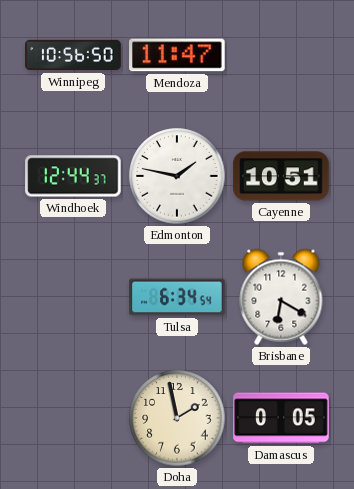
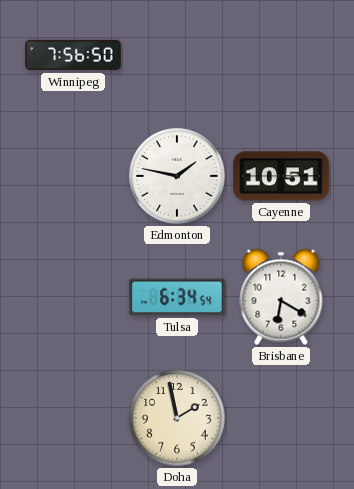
Winnipeg: 10:56 -> 7:56
Mendoza: 11:47 -> none
Windhoek: 12:44 -> none
Damascus: 0:05 -> none
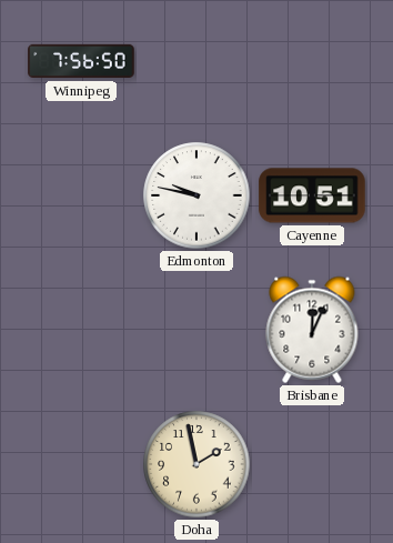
Edmonton: 1:47 -> 9:47
Tulsa: 6:34 -> none
Brisbane: 6:20 -> 12:04
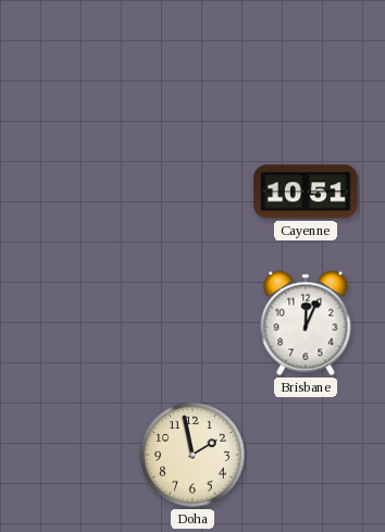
Winnipeg: 7:56 -> none
Edmonton: 9:47 -> none
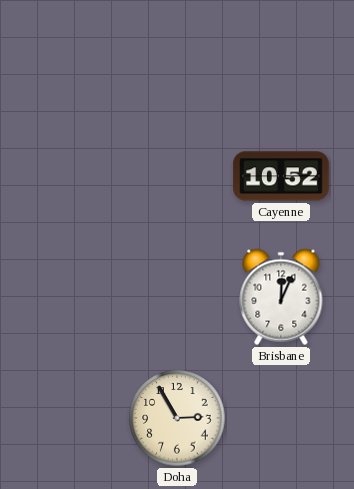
Cayenne: 10:51 -> 10:52
Doha: 1:58 -> 2:55
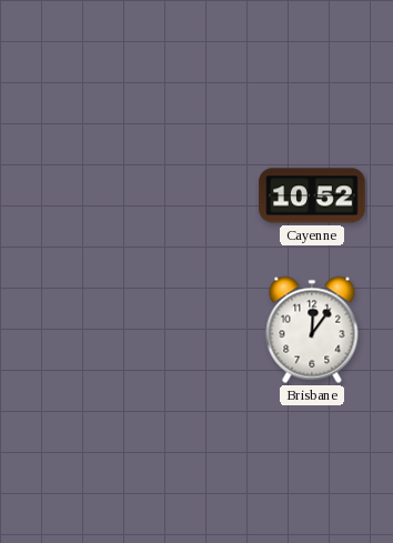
Brisbane: 12:04 -> 12:06
Doha: 2:55 -> none
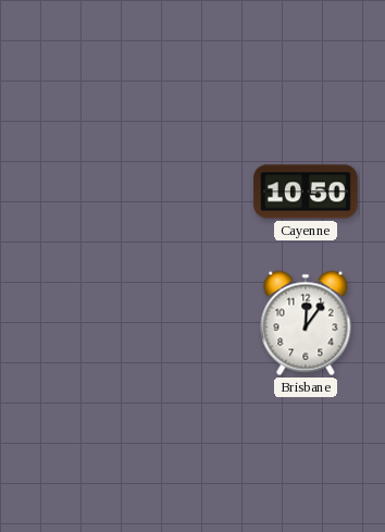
Cayenne: 10:52 -> 10:50
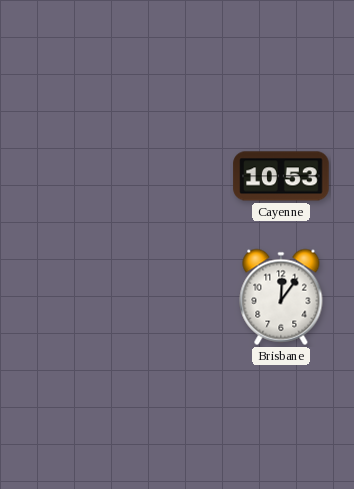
Cayenne: 10:50 -> 10:53
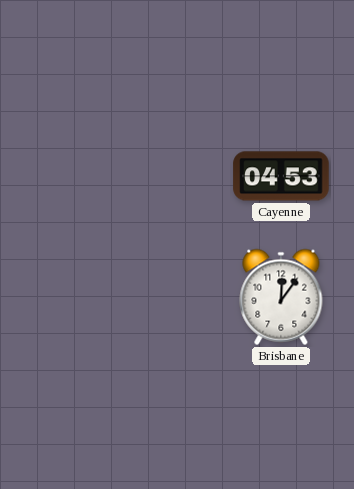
Cayenne: 10:53 -> 04:53
